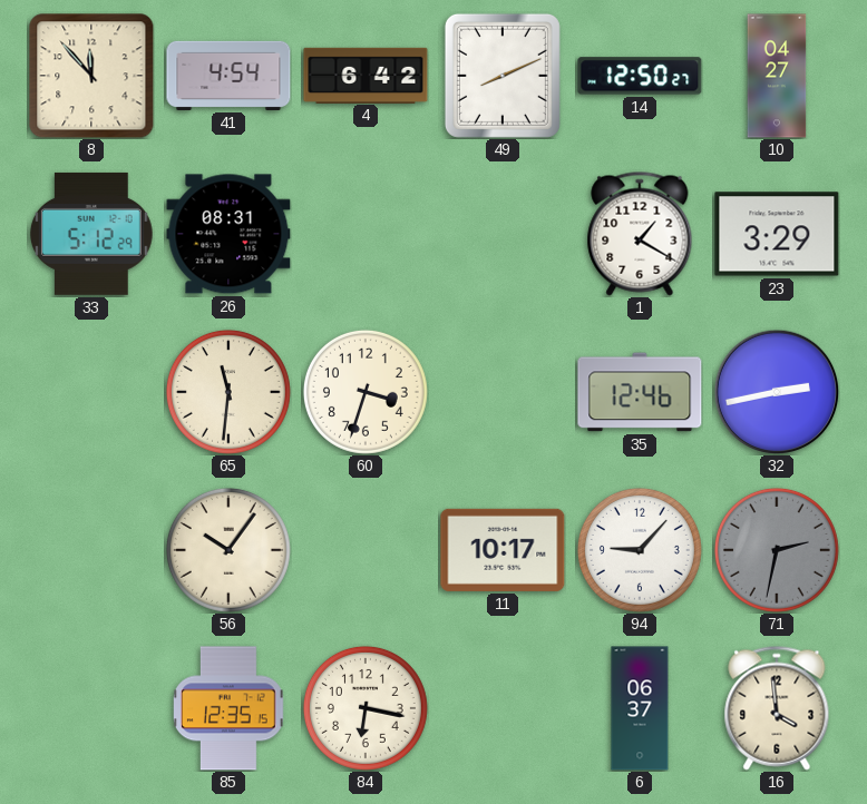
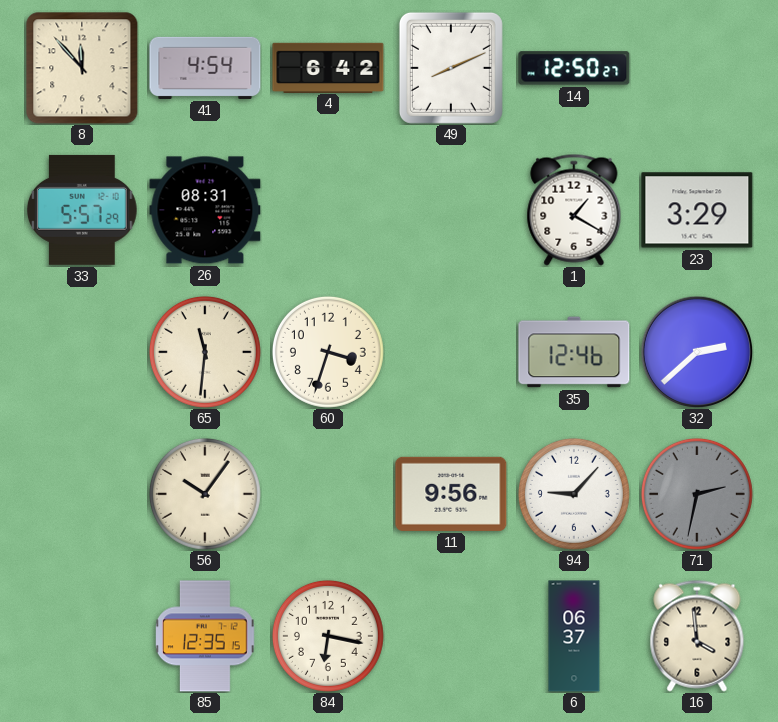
10: 04:27 -> none
33: 5:12 -> 5:57
32: 2:43 -> 2:38
11: 10:17 -> 9:56
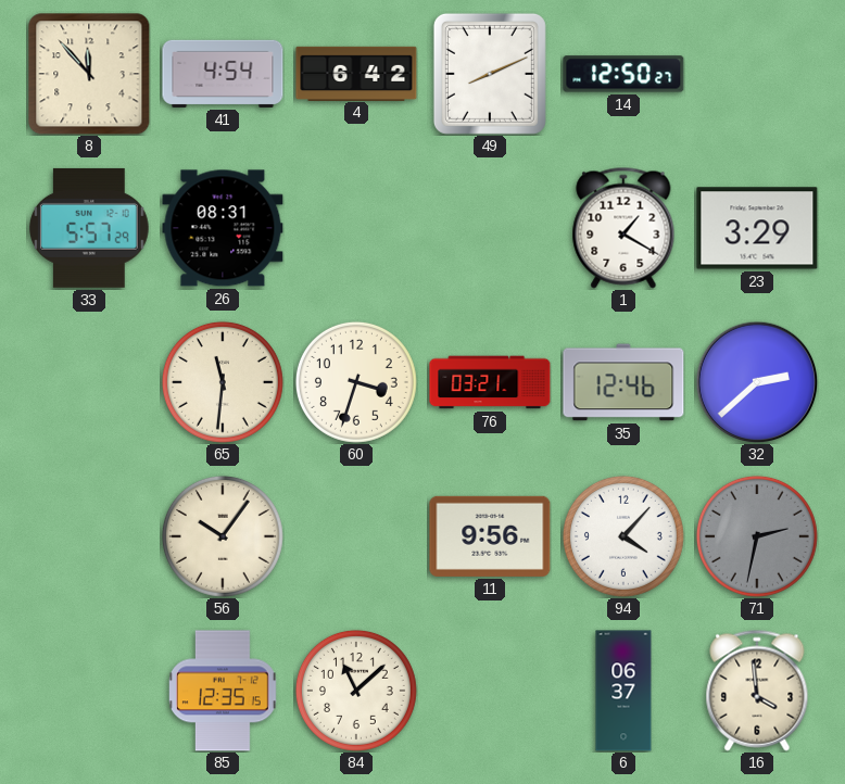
76: none -> 03:21
94: 9:07 -> 4:07
84: 6:17 -> 11:08
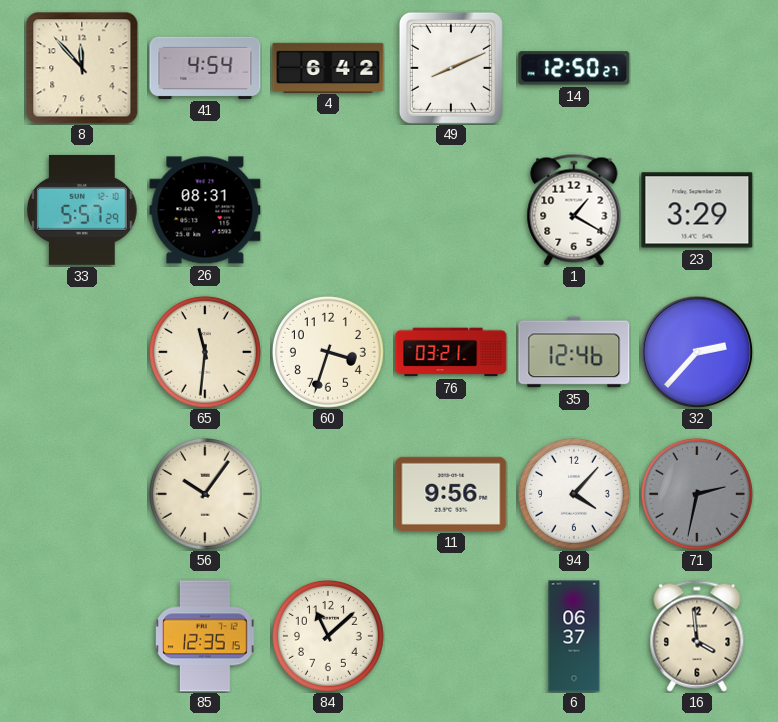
32: 2:38 -> 2:37
